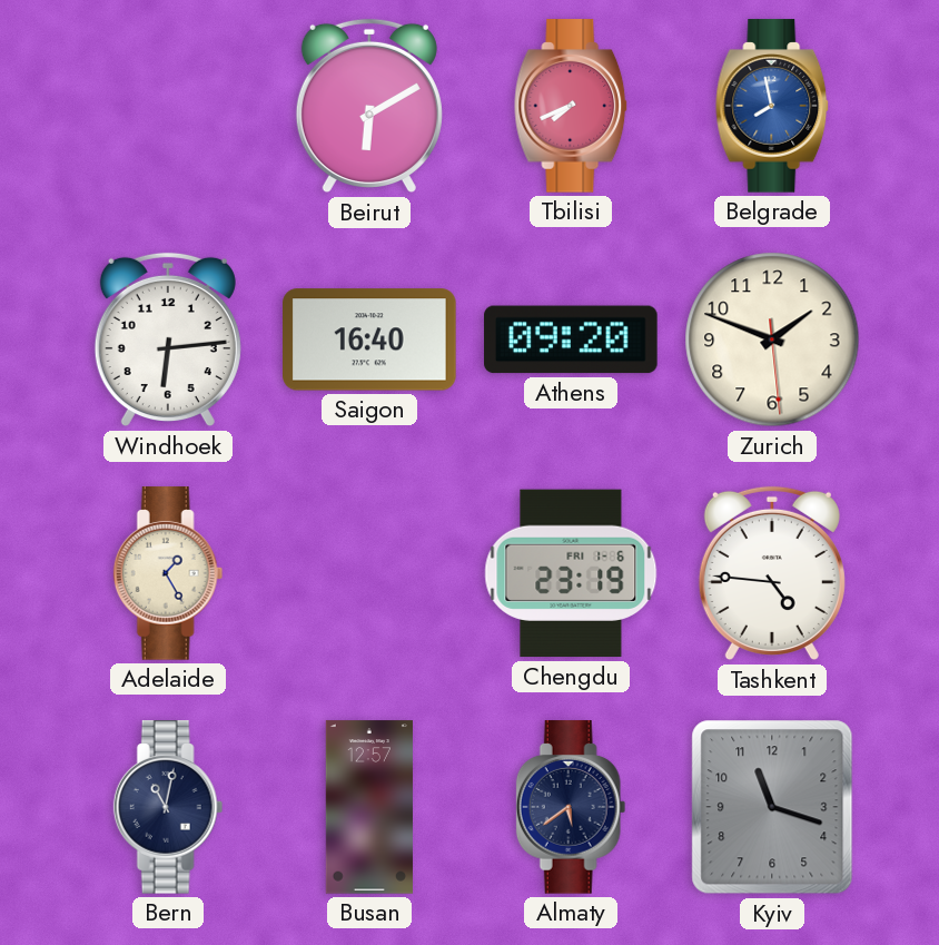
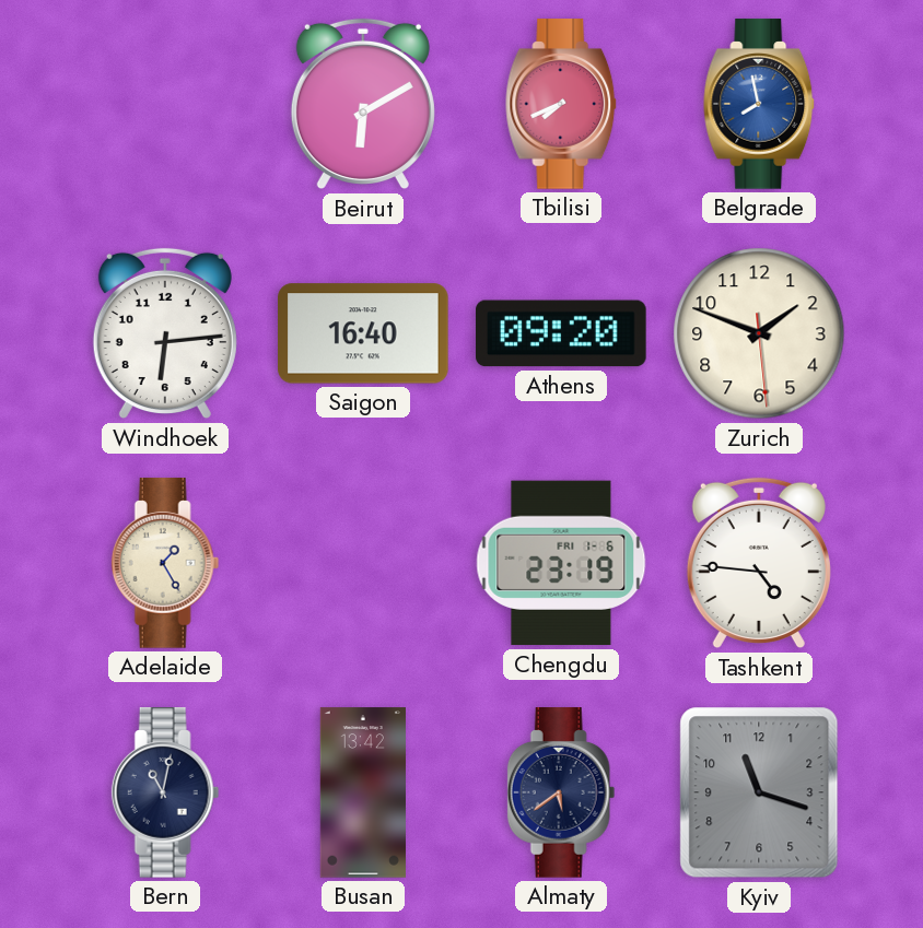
Busan: 12:57 -> 13:42
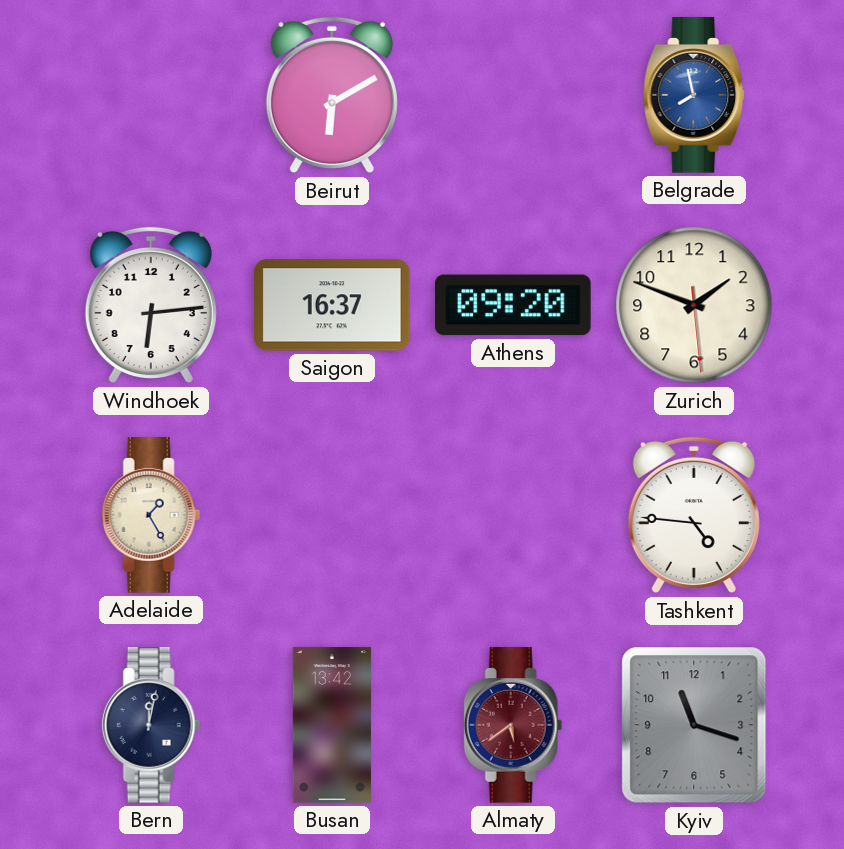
Tbilisi: 7:41 -> none
Saigon: 16:40 -> 16:37
Chengdu: 23:19 -> none
Bern: 11:02 -> 12:02
Almaty dial: navy -> burgundy
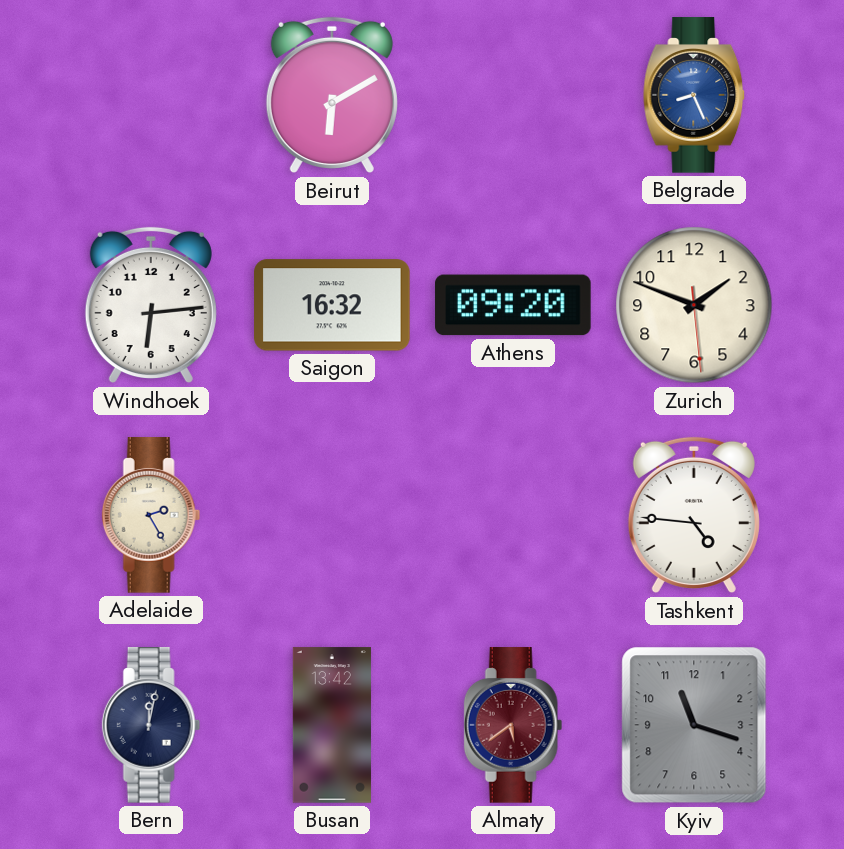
Belgrade: 7:58 -> 8:26
Saigon: 16:37 -> 16:32
Adelaide: 1:25 -> 2:25
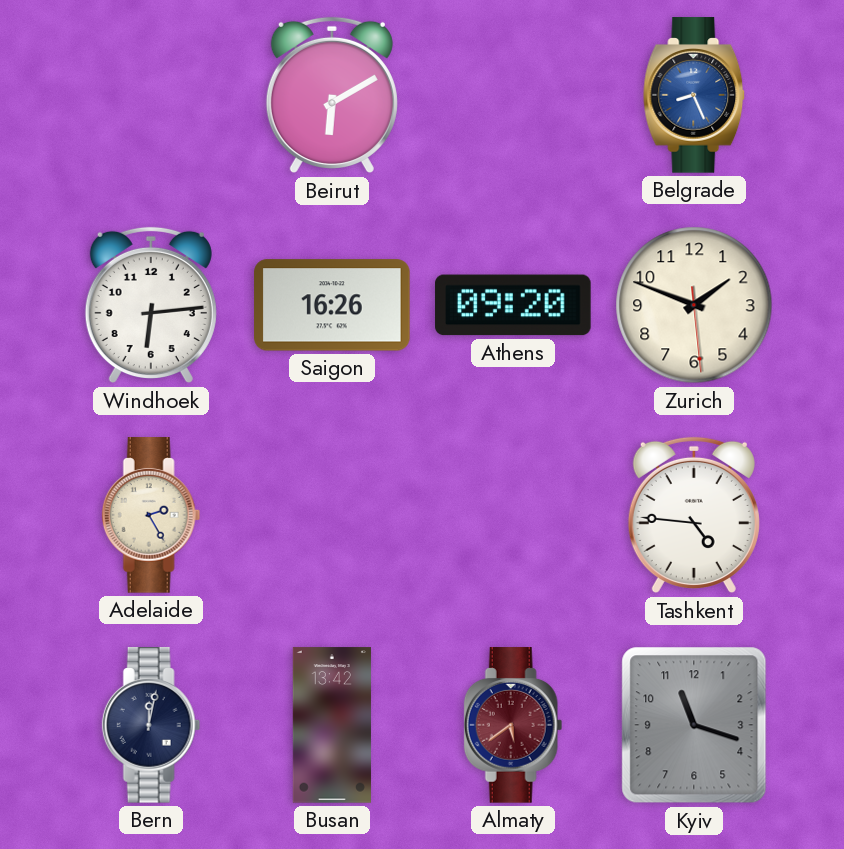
Saigon: 16:32 -> 16:26
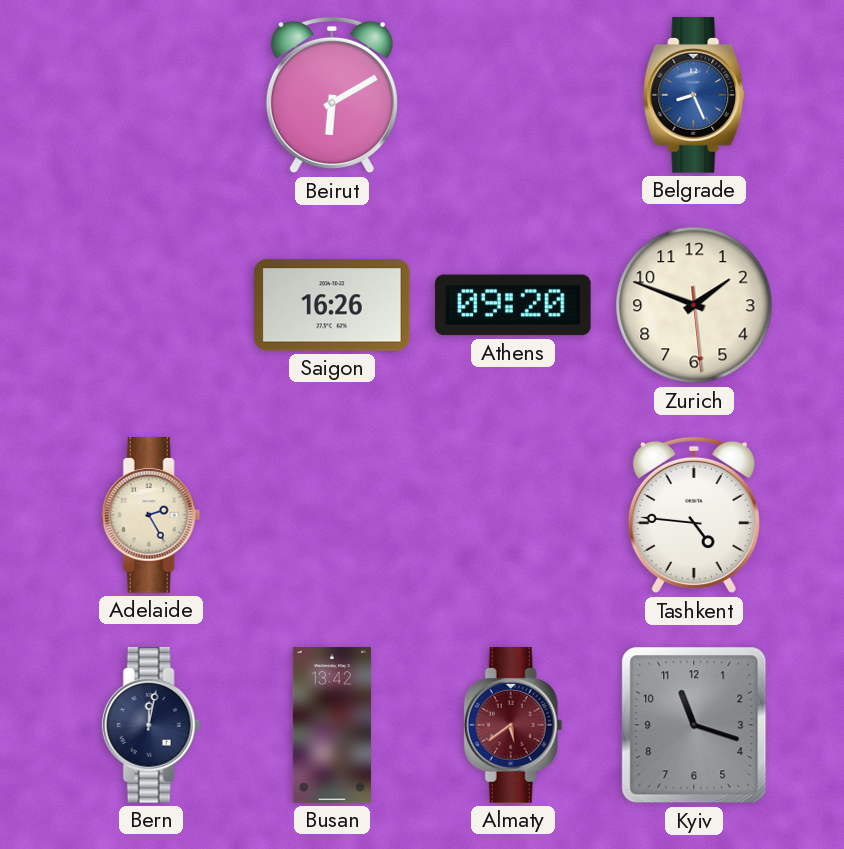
Windhoek: 6:14 -> none
